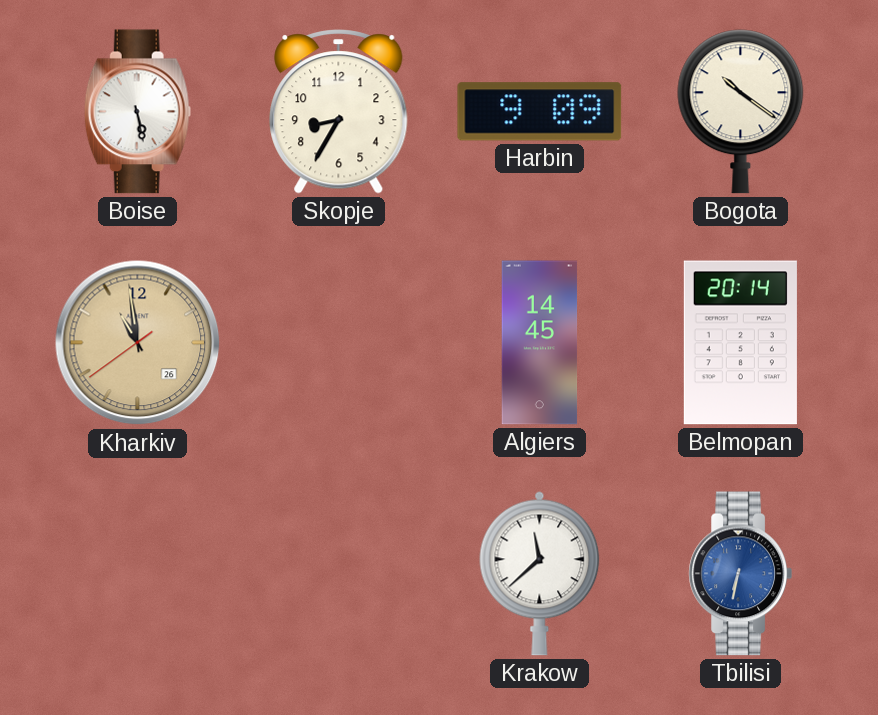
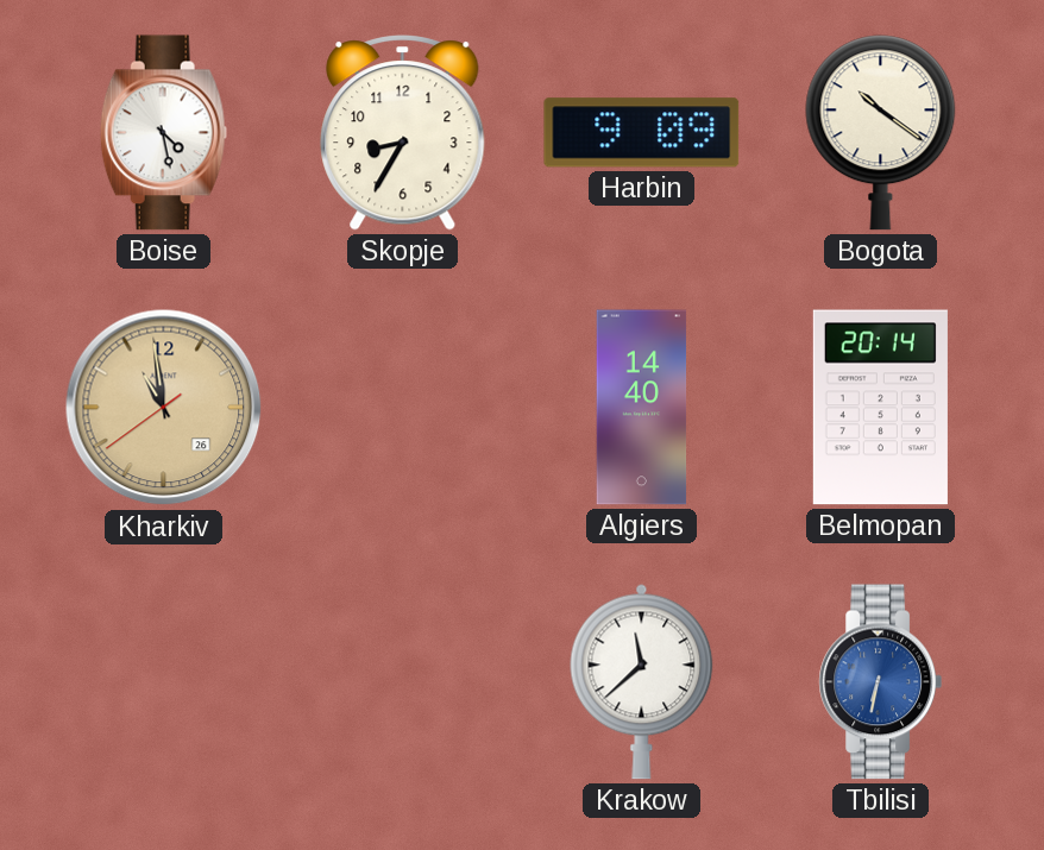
Boise: 5:28 -> 4:28
Algiers: 14:45 -> 14:40
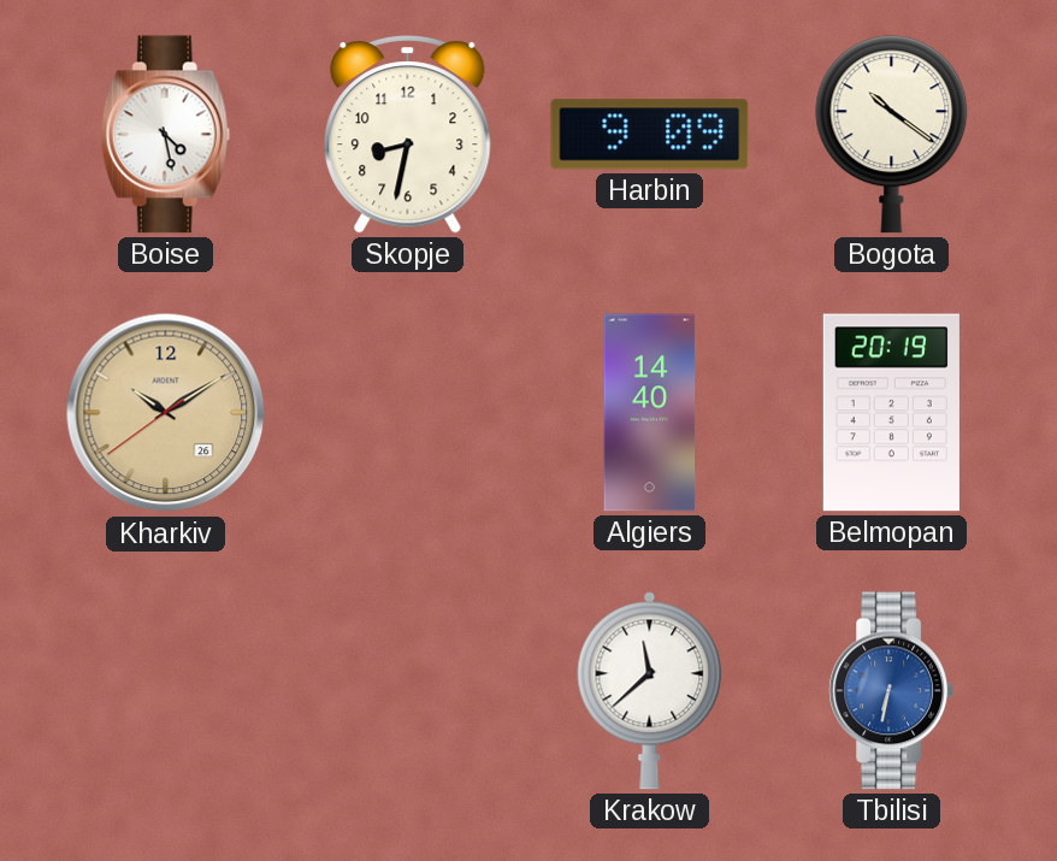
Skopje: 8:35 -> 8:32
Kharkiv: 10:58 -> 10:09
Belmopan: 20:14 -> 20:19
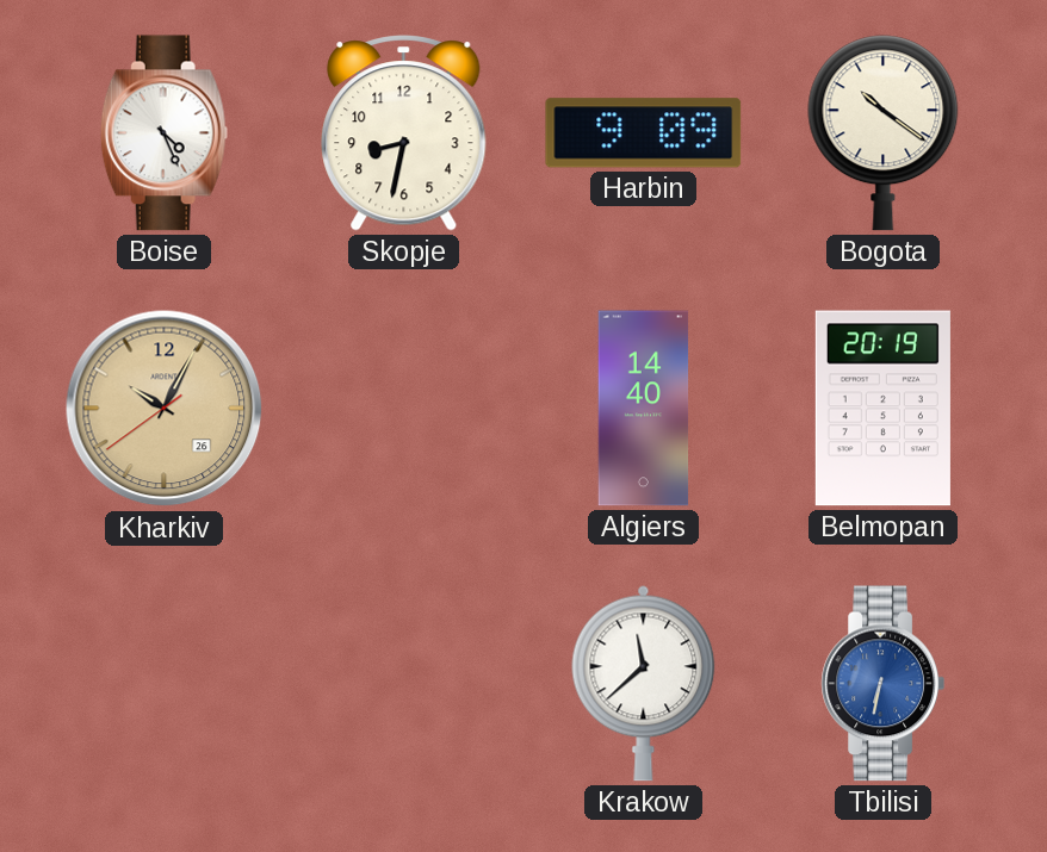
Boise: 4:28 -> 4:26
Kharkiv: 10:09 -> 10:04
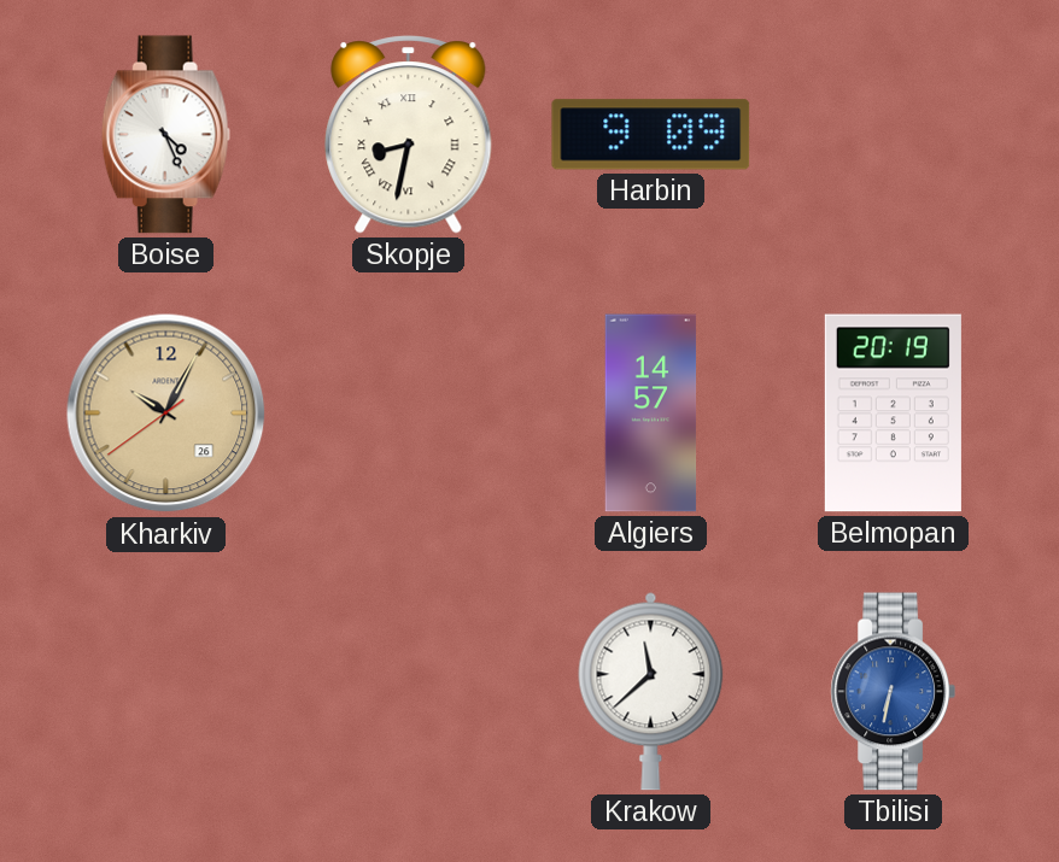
Skopje numerals: Arabic -> Roman
Bogota: 10:21 -> none
Algiers: 14:40 -> 14:57
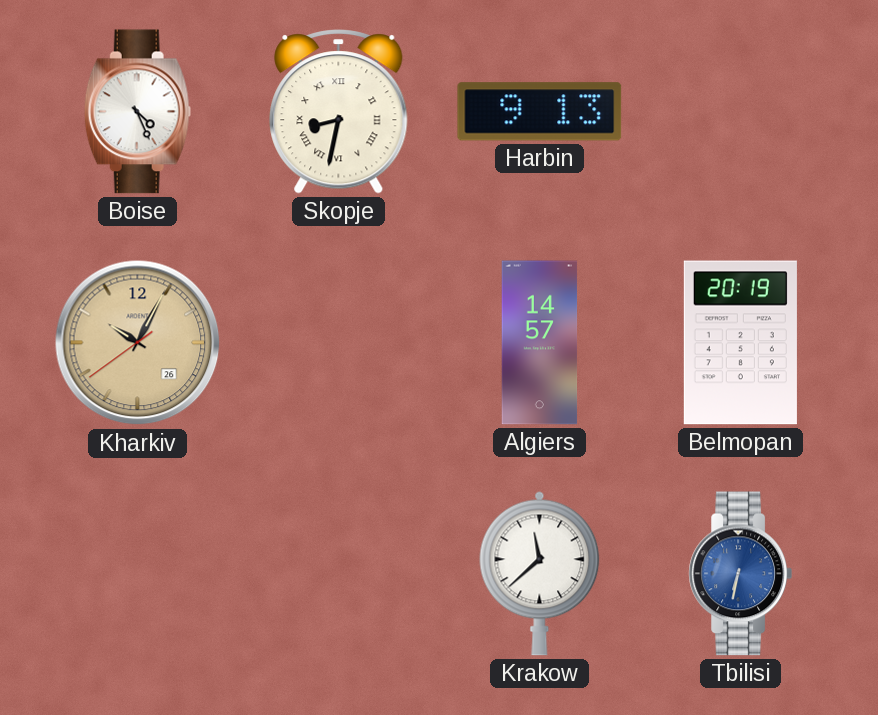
Harbin: 9:09 -> 9:13
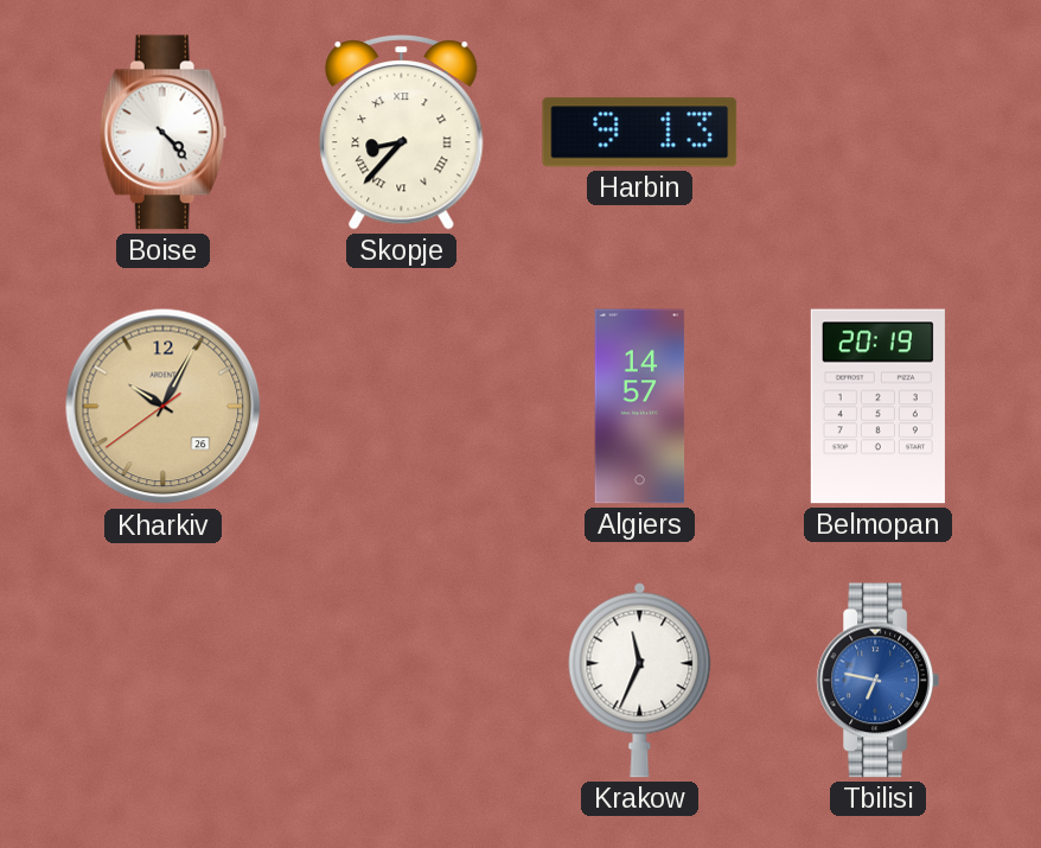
Boise: 4:26 -> 4:23
Skopje: 8:32 -> 8:37
Krakow: 11:38 -> 11:34
Tbilisi: 6:32 -> 6:47
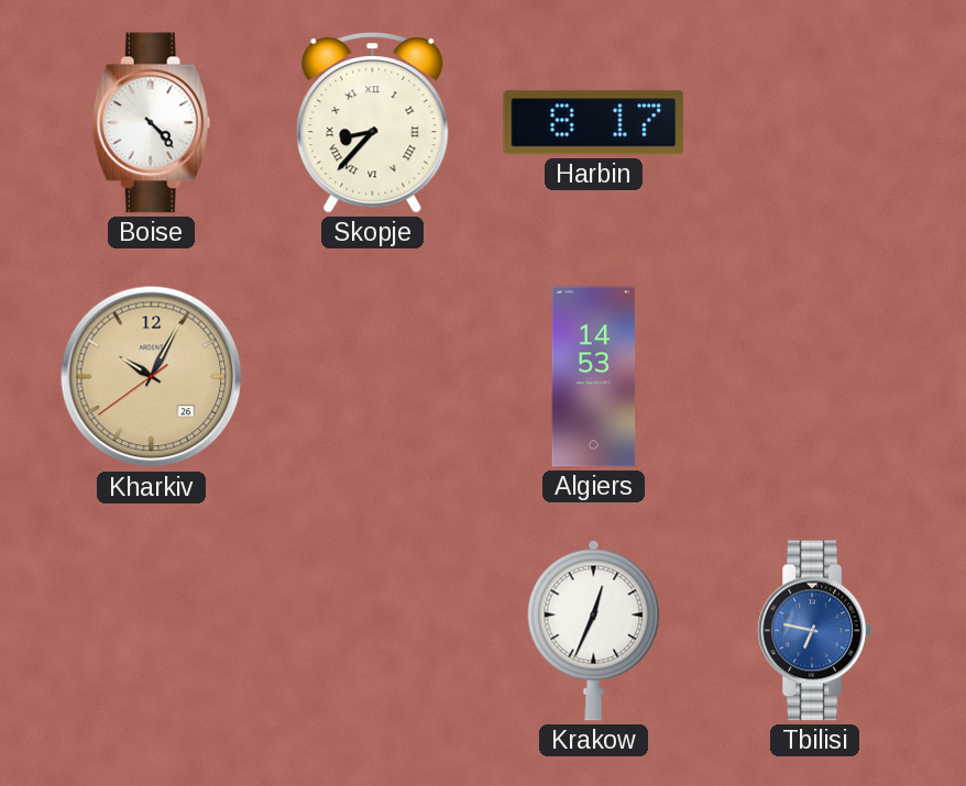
Harbin: 9:13 -> 8:17
Algiers: 14:57 -> 14:53
Belmopan: 20:19 -> none
Krakow: 11:34 -> 12:34
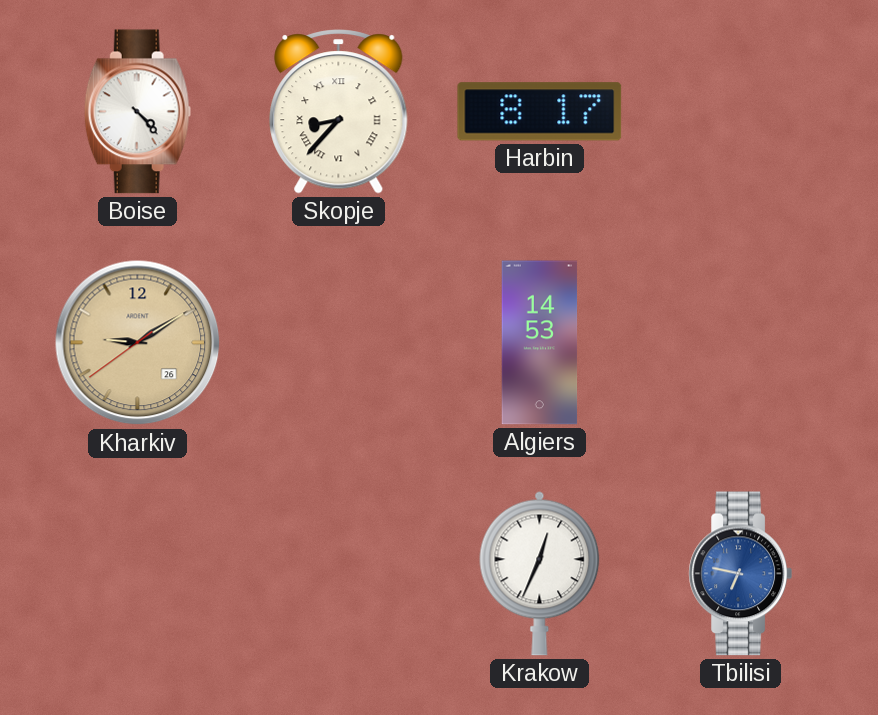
Kharkiv: 10:04 -> 9:09
